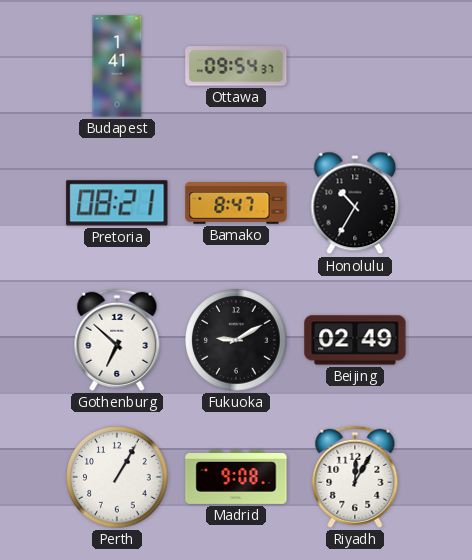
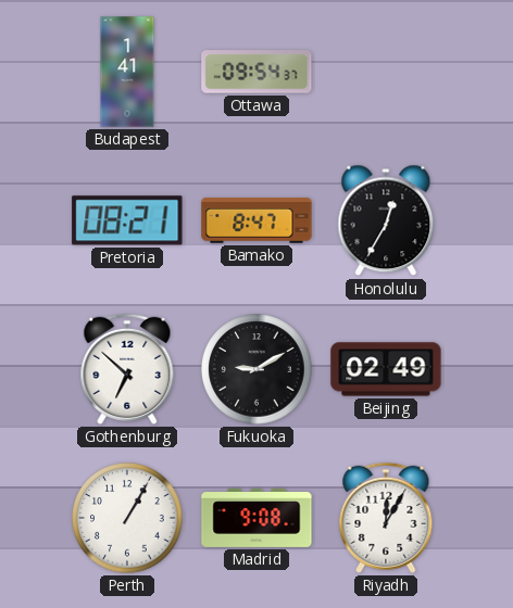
Honolulu: 10:35 -> 12:35
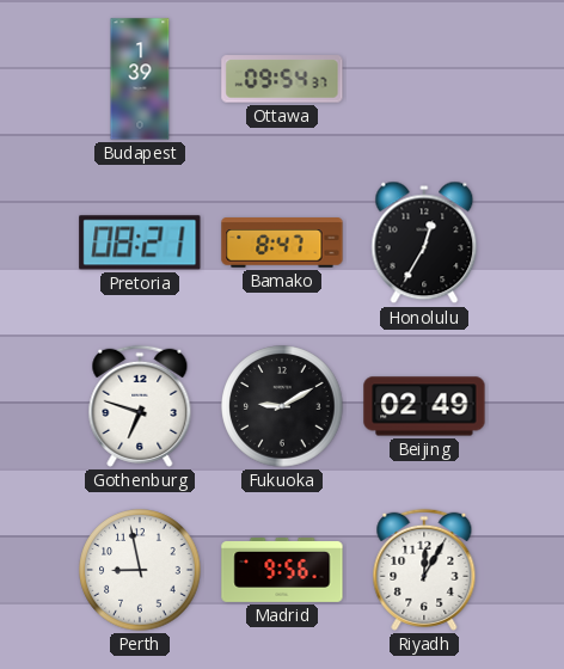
Budapest: 1:41 -> 1:39
Gothenburg: 6:52 -> 6:48
Perth: 1:05 -> 8:58
Madrid: 9:08 -> 9:56
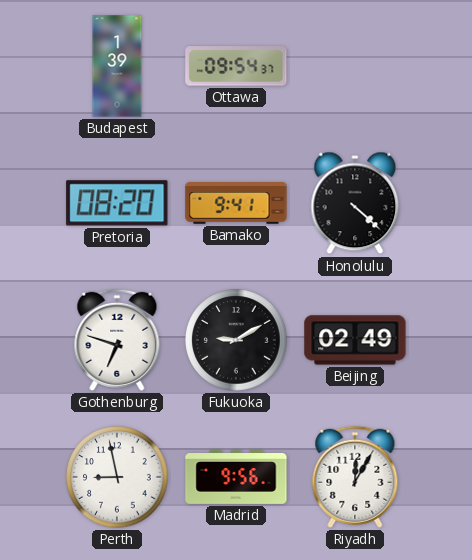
Pretoria: 08:21 -> 08:20
Bamako: 8:47 -> 9:41
Honolulu: 12:35 -> 4:22
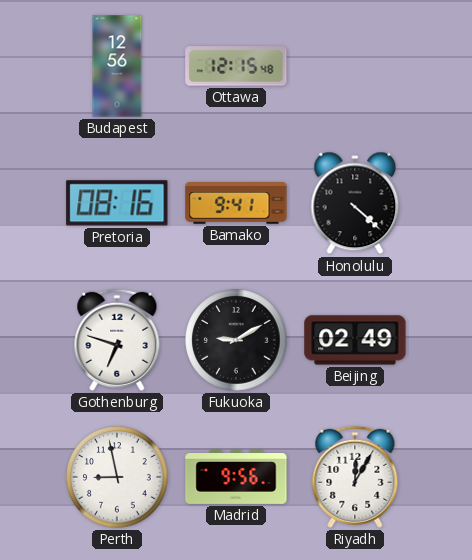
Budapest: 1:39 -> 12:56
Ottawa: 09:54 -> 12:15
Pretoria: 08:20 -> 08:16
